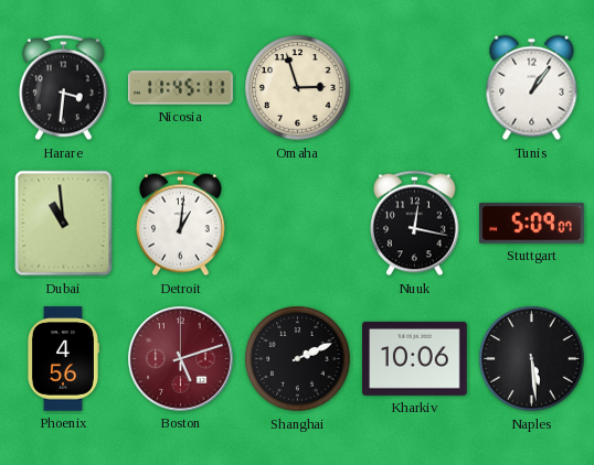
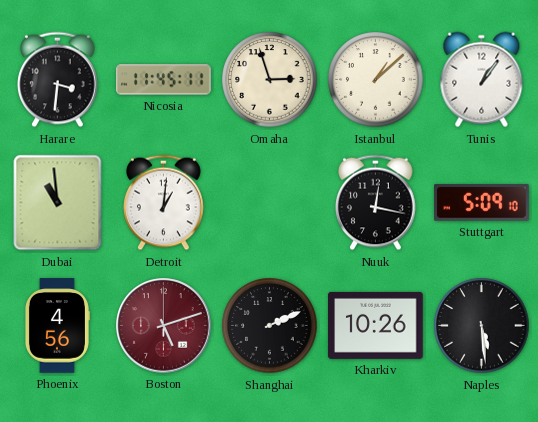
Istanbul: none -> 1:08
Stuttgart: 5:09:07 -> 5:09:10
Kharkiv: 10:06 -> 10:26
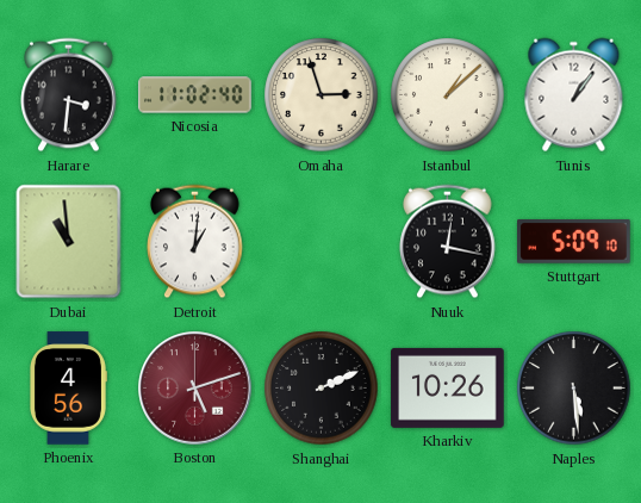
Nicosia: 11:45 -> 11:02
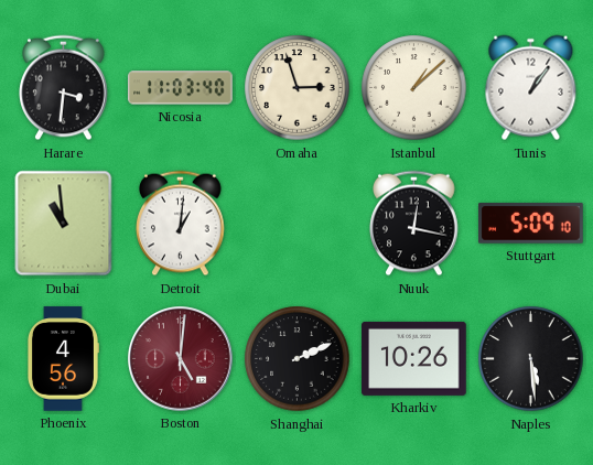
Nicosia: 11:02 -> 11:03
Boston: 5:12 -> 5:01
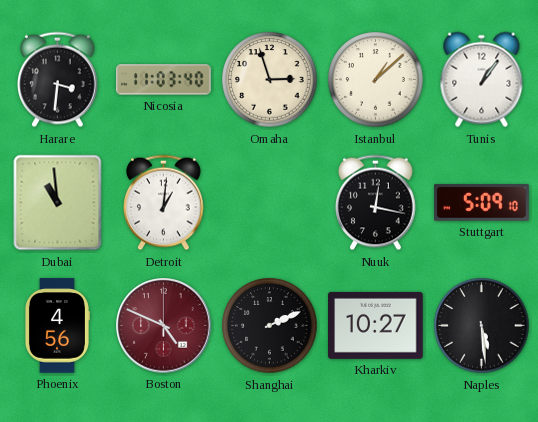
Boston: 5:01 -> 4:49
Kharkiv: 10:26 -> 10:27
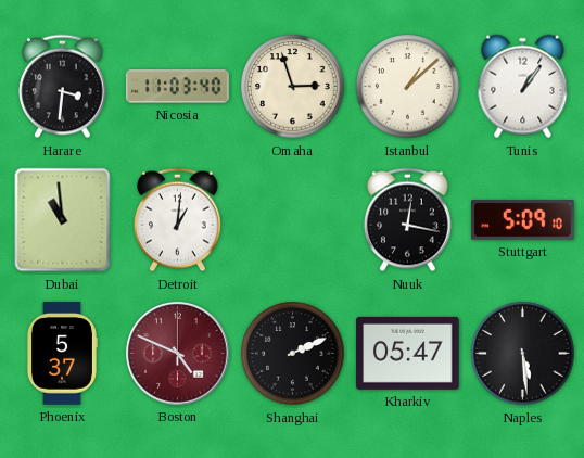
Phoenix: 4:56 -> 5:37
Kharkiv: 10:27 -> 05:47
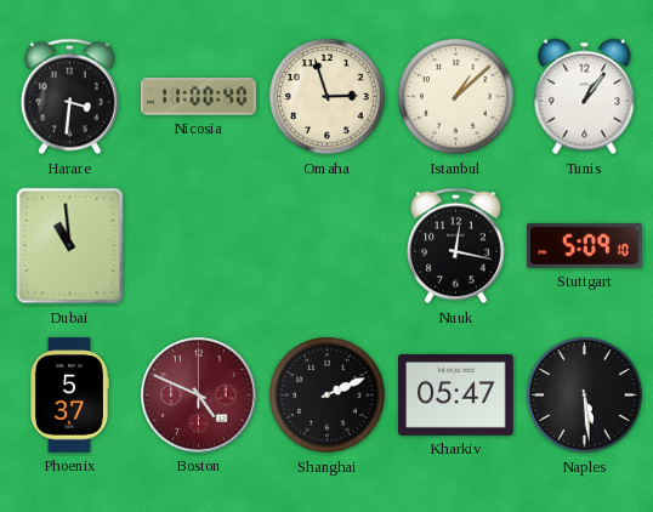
Nicosia: 11:03 -> 11:00
Detroit: 1:01 -> none
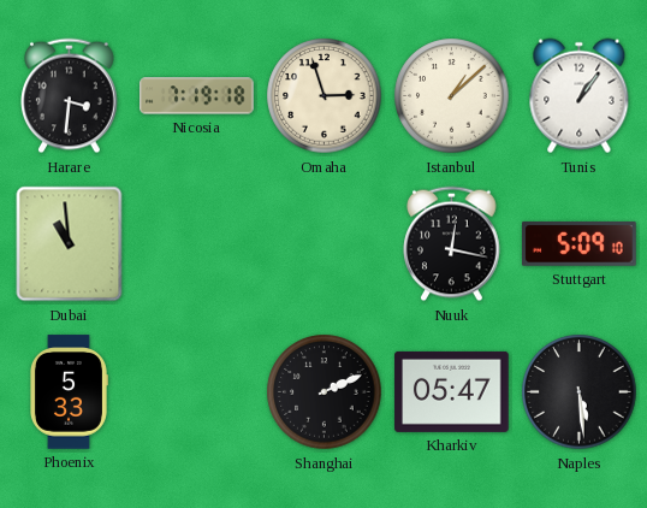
Nicosia: 11:00 -> 7:19
Phoenix: 5:37 -> 5:33
Boston: 4:49 -> none
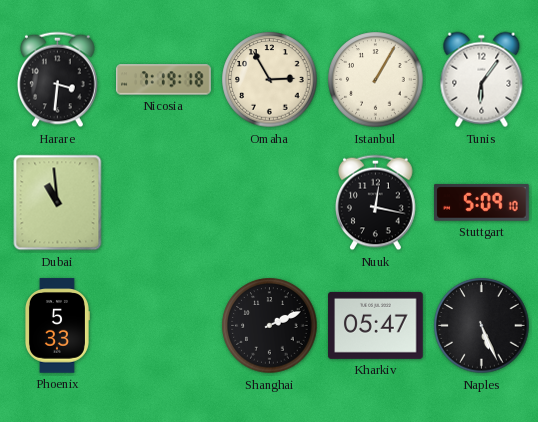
Omaha: 2:57 -> 2:55
Istanbul: 1:08 -> 1:05
Tunis: 1:06 -> 6:06
Naples: 5:29 -> 5:26
